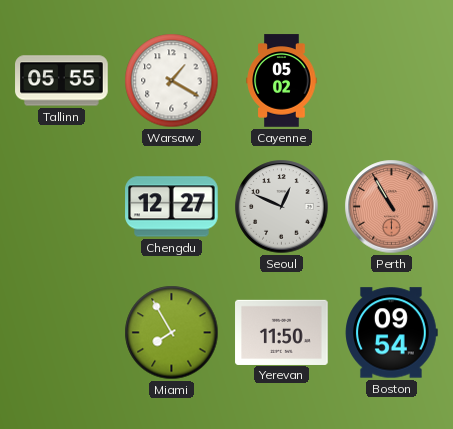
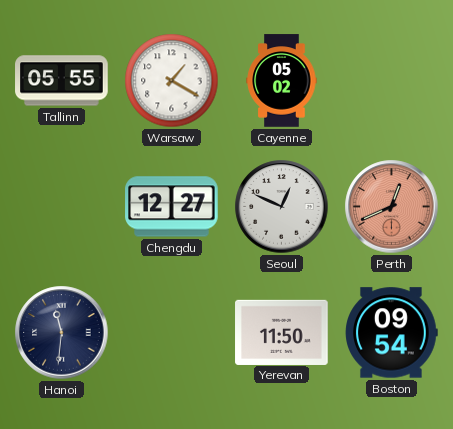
Perth: 10:55 -> 12:41
Hanoi: none -> 11:31
Miami: 7:55 -> none
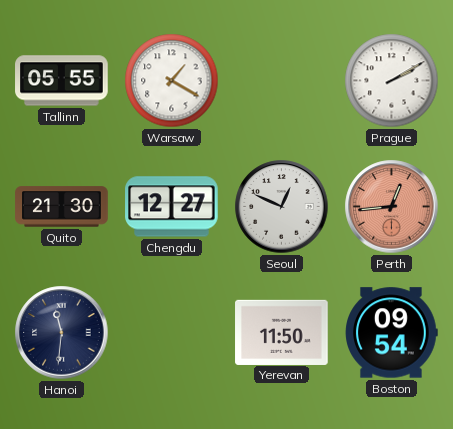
Cayenne: 05:02 -> none
Prague: none -> 2:10
Quito: none -> 21:30
Perth: 12:41 -> 12:44
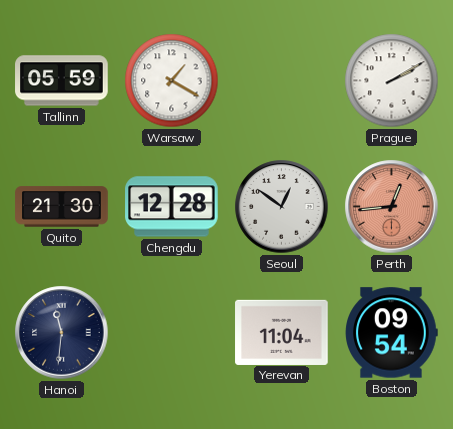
Tallinn: 05:55 -> 05:59
Chengdu: 12:27 -> 12:28
Seoul: 12:49 -> 12:51
Yerevan: 11:50 -> 11:04
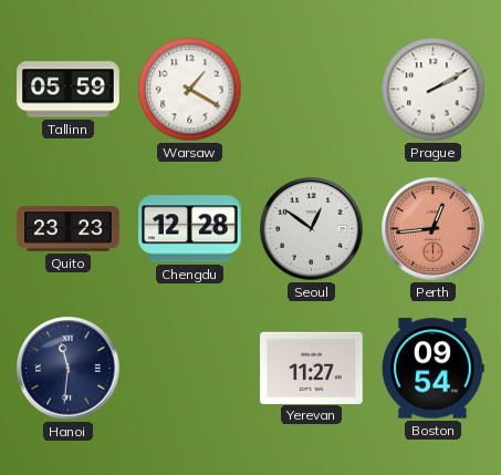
Quito: 21:30 -> 23:23
Yerevan: 11:04 -> 11:27
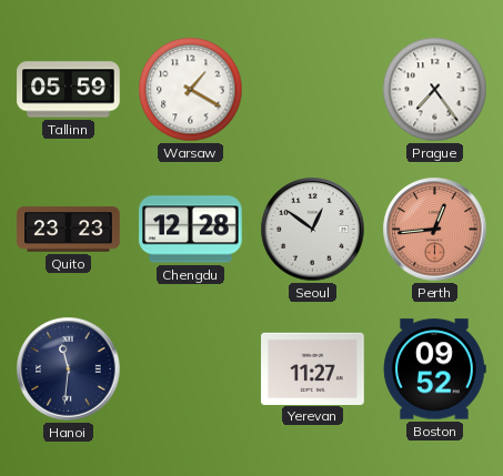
Prague: 2:10 -> 7:24
Boston: 09:54 -> 09:52
